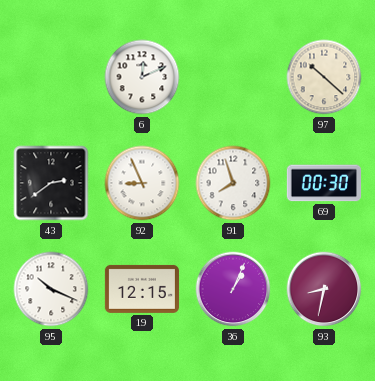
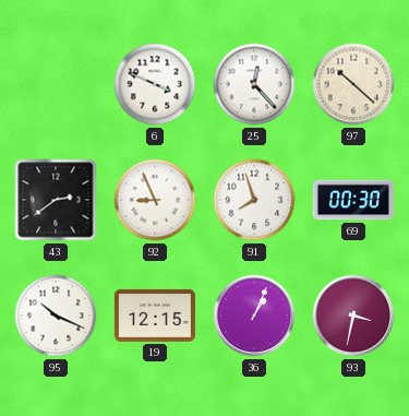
6: 12:11 -> 3:49
25: none -> 12:23
93: 8:32 -> 3:32
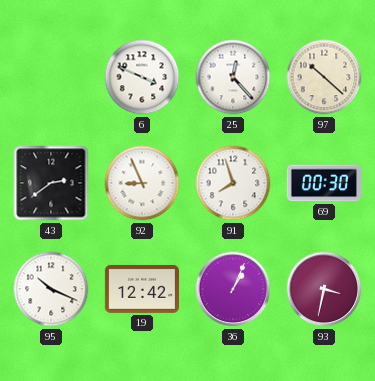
19: 12:15 -> 12:42
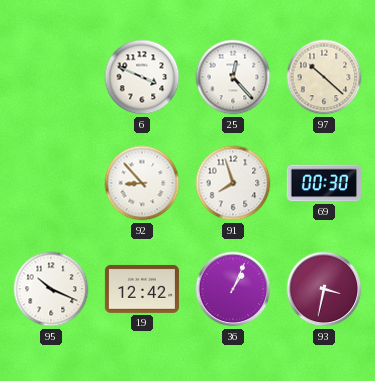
43: 2:39 -> none
92: 8:56 -> 8:53
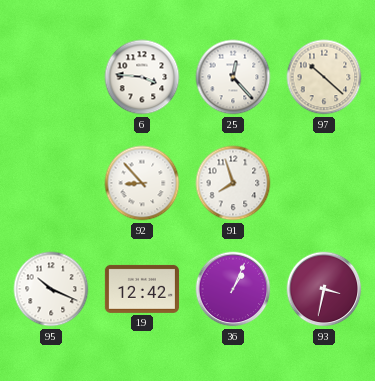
6: 3:49 -> 3:46
69: 00:30 -> none
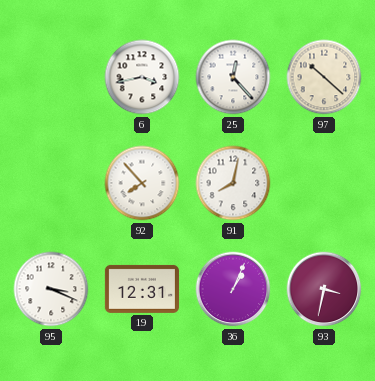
6: 3:46 -> 3:43
92: 8:53 -> 7:53
91: 7:57 -> 8:02
95: 10:19 -> 3:19
19: 12:42 -> 12:31
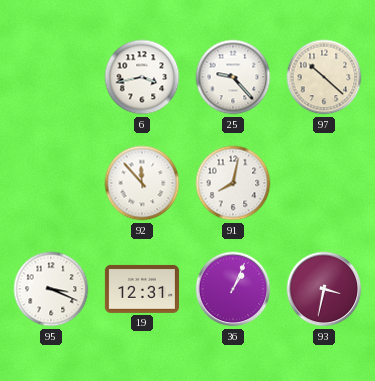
25: 12:23 -> 9:23
92: 7:53 -> 11:53
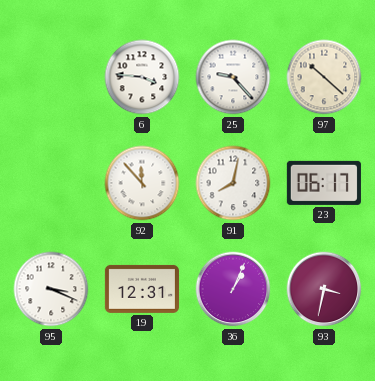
6: 3:43 -> 3:46
23: none -> 06:17
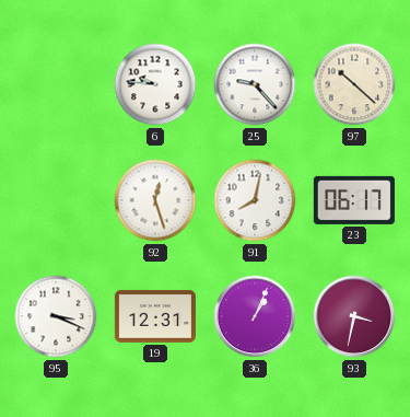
6: 3:46 -> 9:46
92: 11:53 -> 12:27
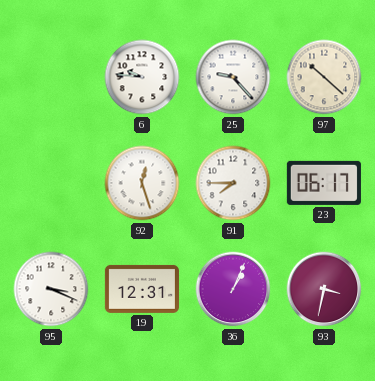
91: 8:02 -> 7:45
